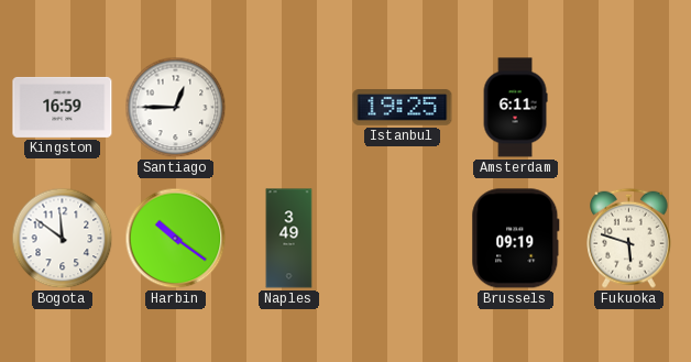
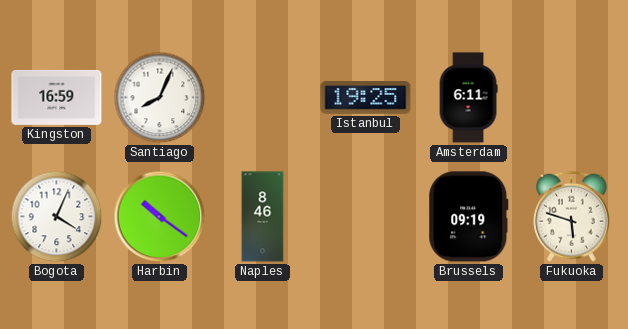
Santiago: 12:45 -> 8:04
Bogota: 11:51 -> 4:04
Naples: 3:49 -> 8:46
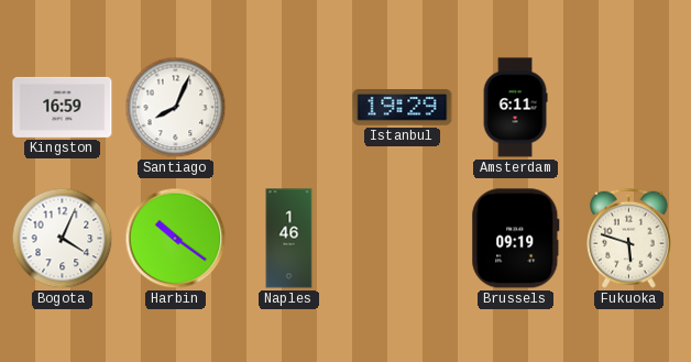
Istanbul: 19:25 -> 19:29
Naples: 8:46 -> 1:46
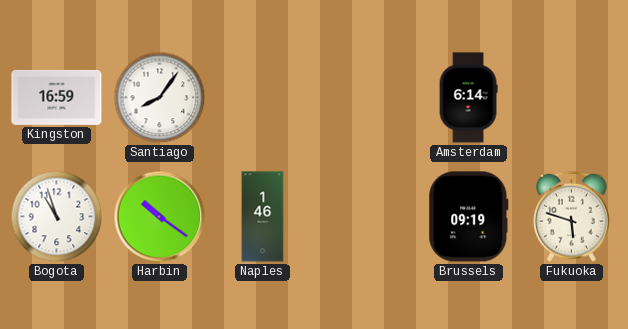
Santiago: 8:04 -> 8:06
Istanbul: 19:29 -> none
Amsterdam: 6:11 -> 6:14
Bogota: 4:04 -> 10:57
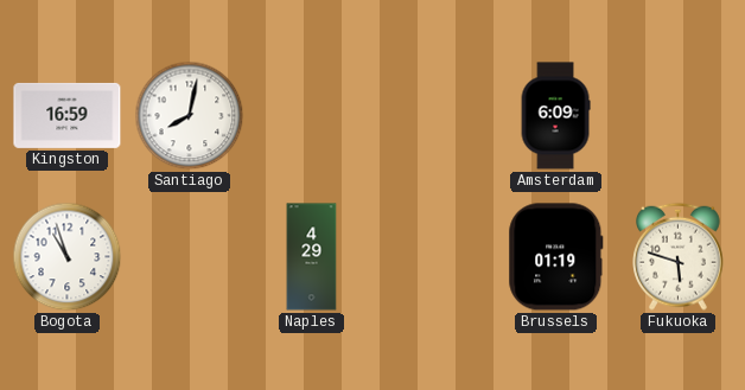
Santiago: 8:06 -> 8:02
Amsterdam: 6:14 -> 6:09
Harbin: 10:21 -> none
Naples: 1:46 -> 4:29
Brussels: 09:19 -> 01:19
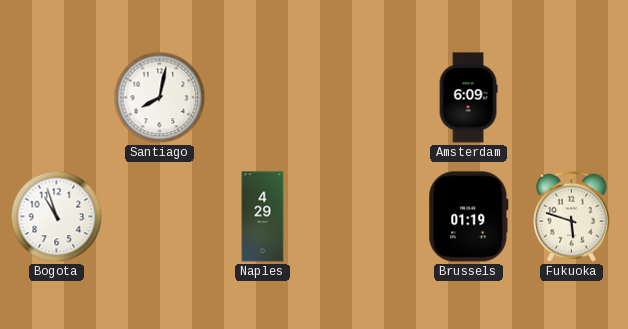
Kingston: 16:59 -> none
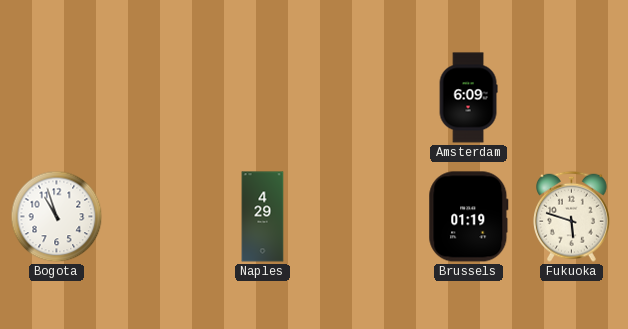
Santiago: 8:02 -> none
